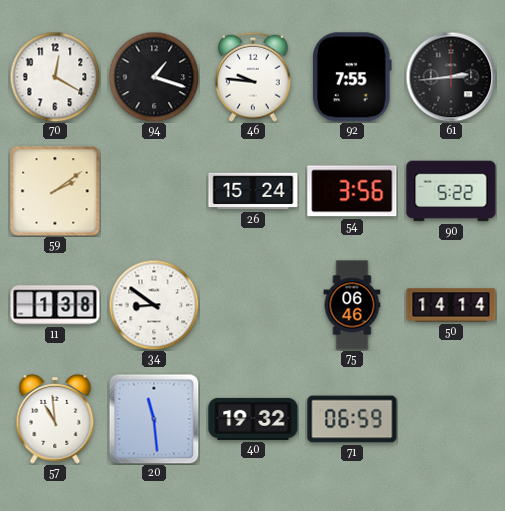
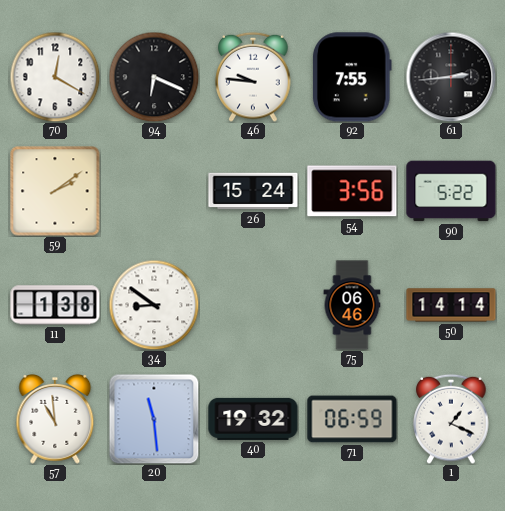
94: 1:18 -> 6:19
1: none -> 1:19
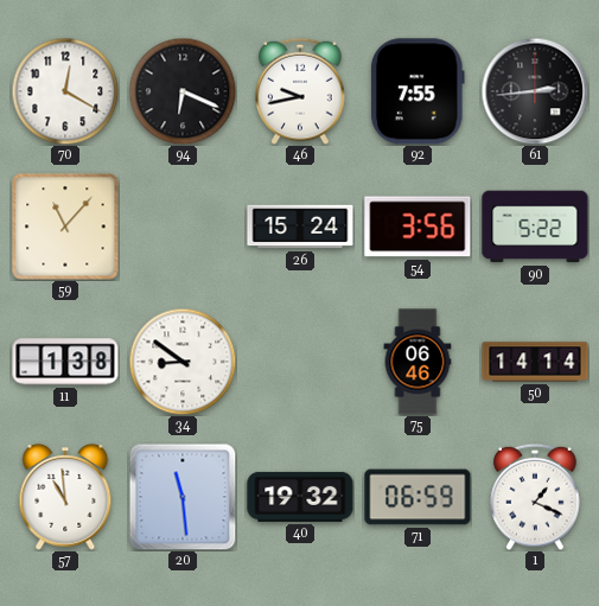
46: 9:46 -> 9:43
59: 2:09 -> 11:07
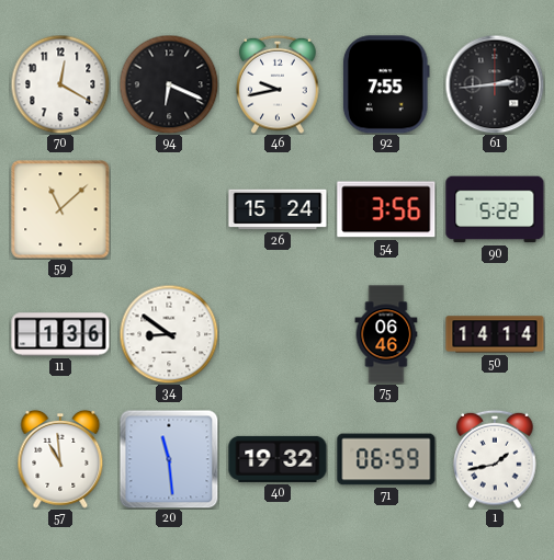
59: 11:07 -> 11:08
11: 1:38 -> 1:36
1: 1:19 -> 1:43
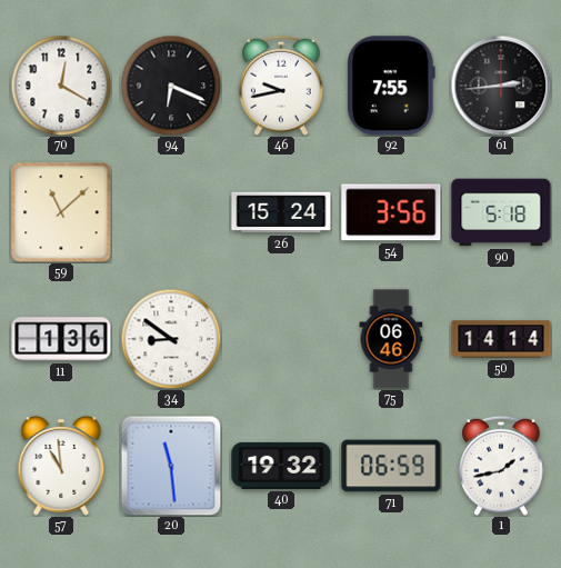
90: 5:22 -> 5:18
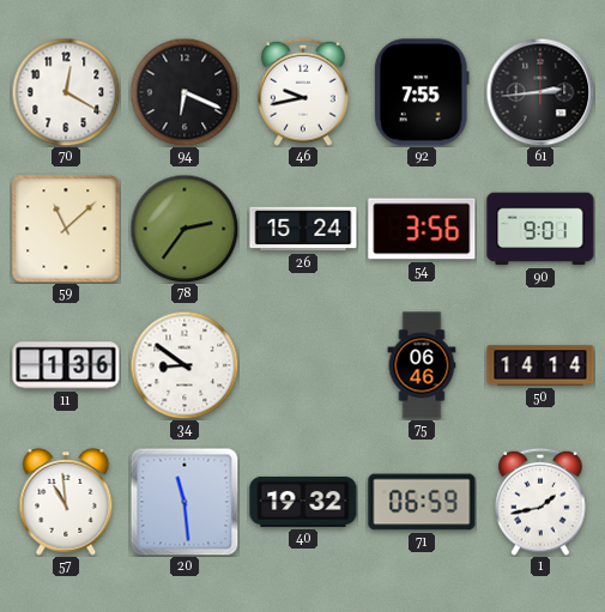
78: none -> 2:36
90: 5:18 -> 9:01
